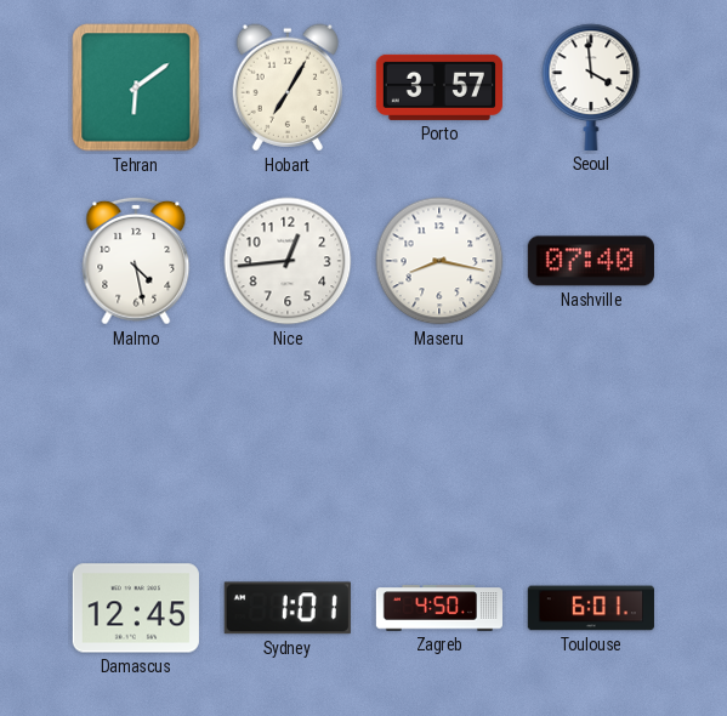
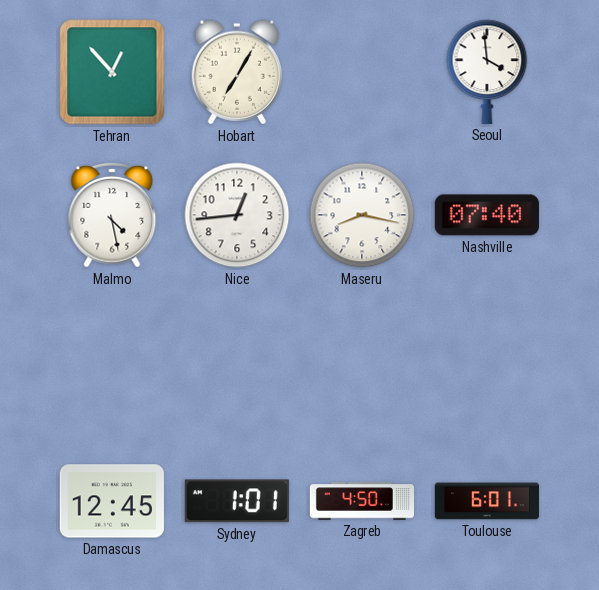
Tehran: 6:09 -> 12:53
Porto: 3:57 -> none
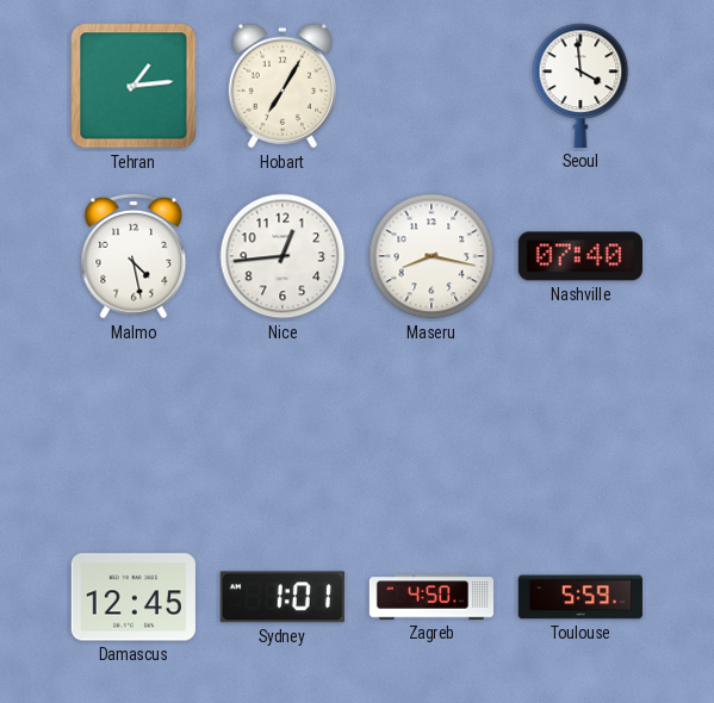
Tehran: 12:53 -> 1:14
Toulouse: 6:01 -> 5:59
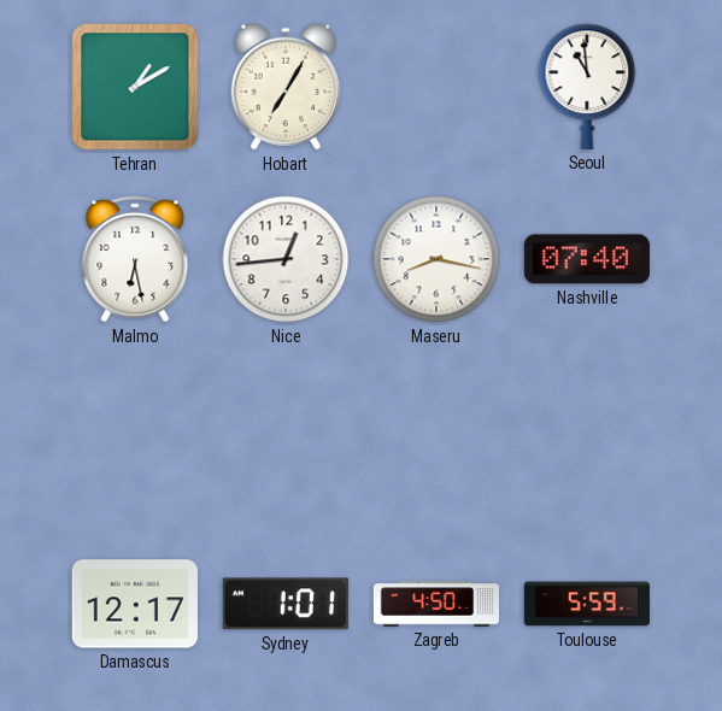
Tehran: 1:14 -> 1:10
Seoul: 3:59 -> 10:59
Malmo: 4:28 -> 6:28
Damascus: 12:45 -> 12:17
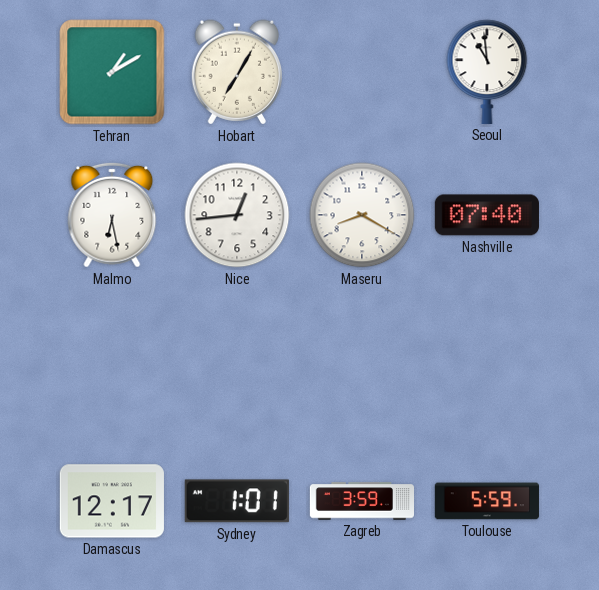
Maseru: 8:17 -> 8:20
Zagreb: 4:50 -> 3:59
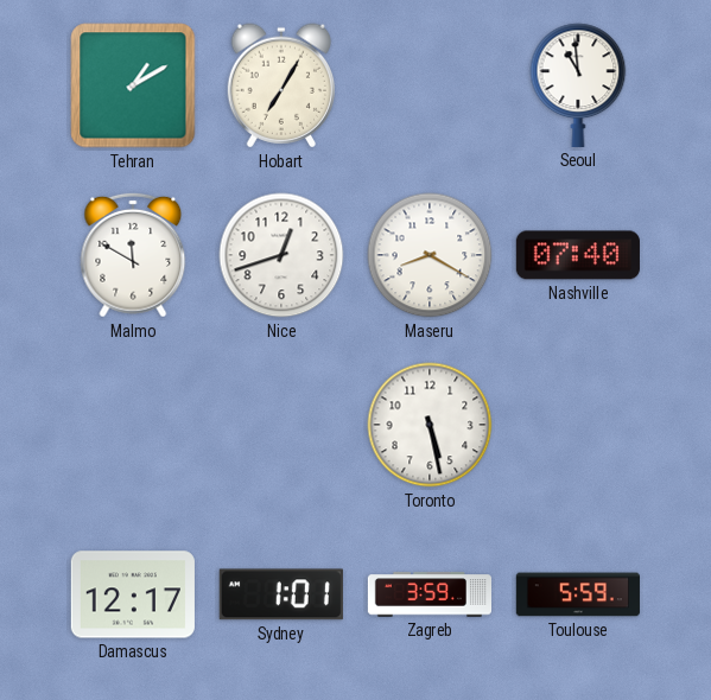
Malmo: 6:28 -> 11:50
Nice: 12:44 -> 12:42
Toronto: none -> 5:28
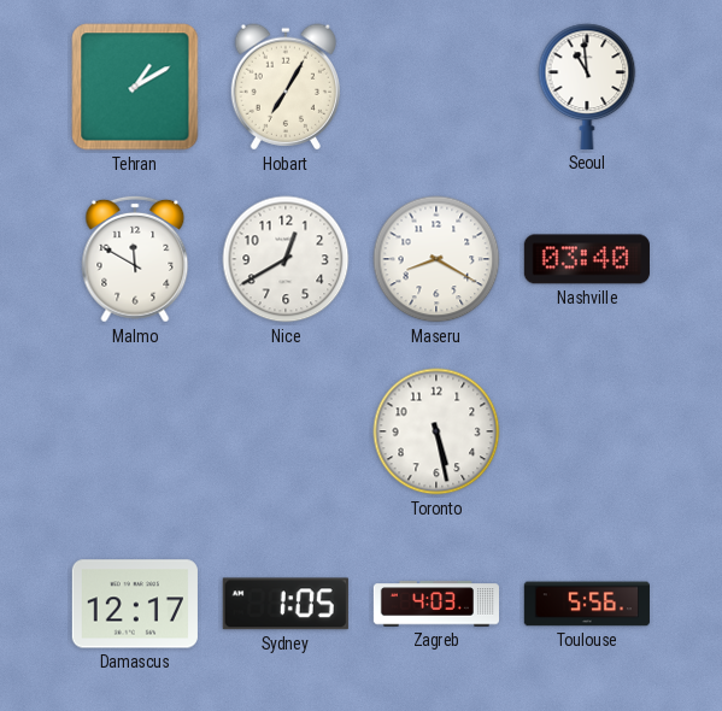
Nice: 12:42 -> 12:40
Nashville: 07:40 -> 03:40
Sydney: 1:01 -> 1:05
Zagreb: 3:59 -> 4:03
Toulouse: 5:59 -> 5:56
